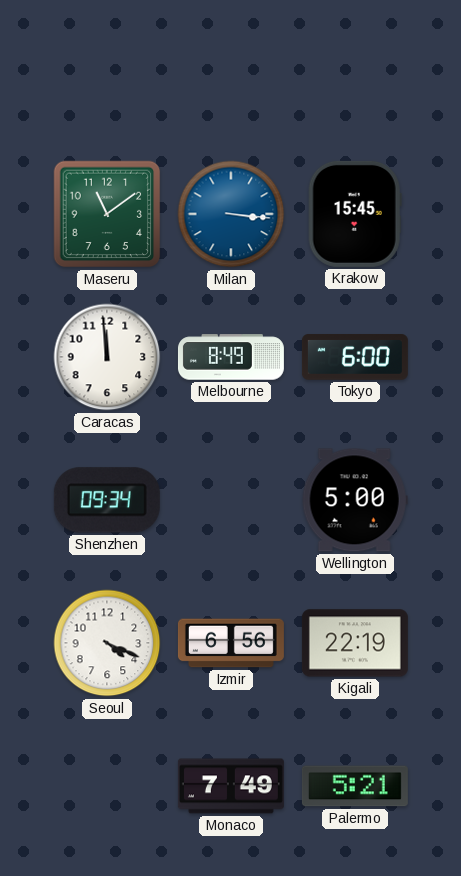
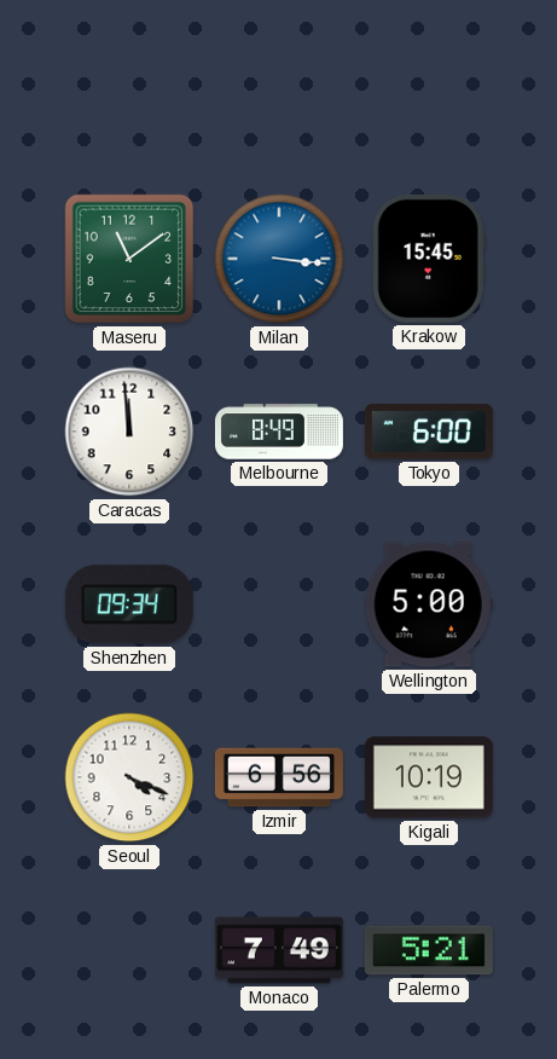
Kigali: 22:19 -> 10:19
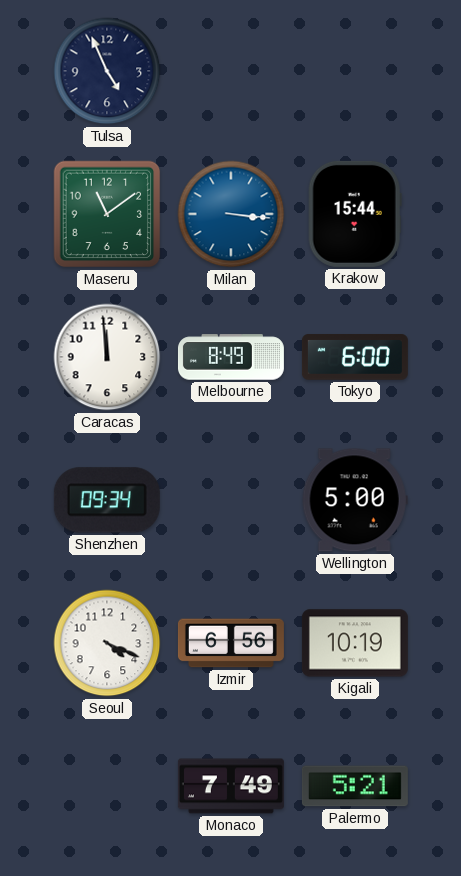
Tulsa: none -> 4:56
Krakow: 15:45 -> 15:44
